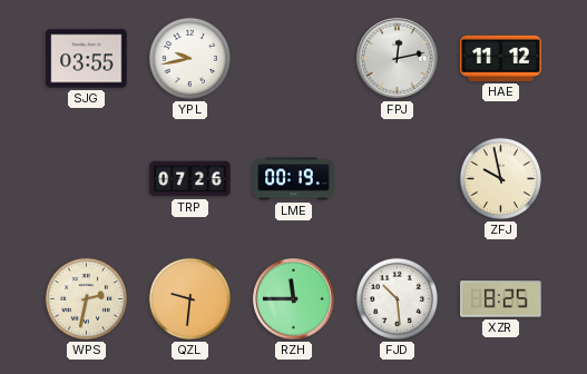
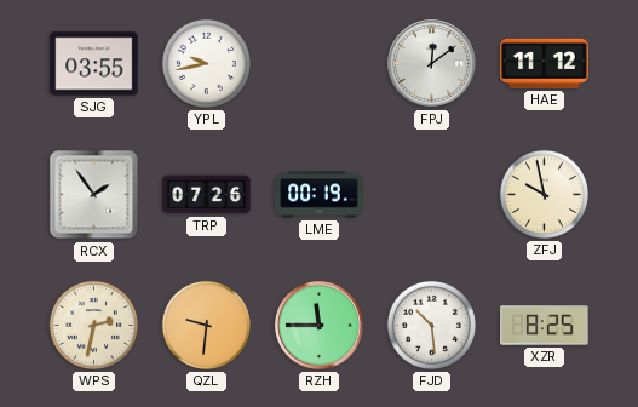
FPJ: 12:13 -> 12:09
RCX: none -> 1:54
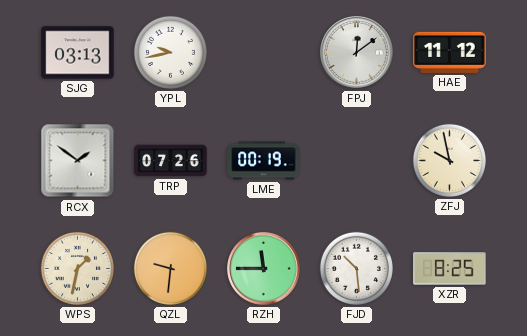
SJG: 03:55 -> 03:13
RCX: 1:54 -> 1:51
WPS: 2:32 -> 1:32
